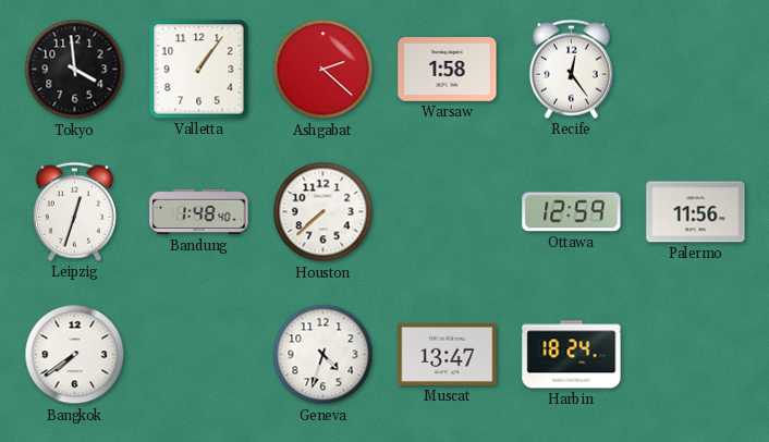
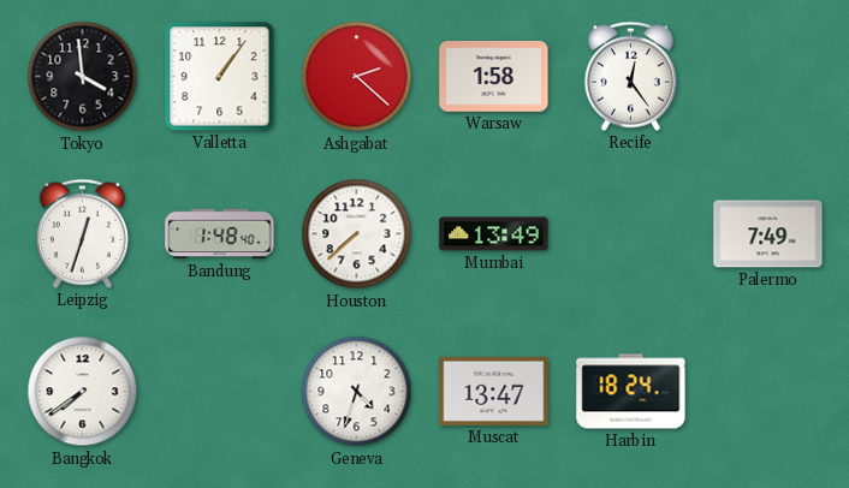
Mumbai: none -> 13:49
Ottawa: 12:59 -> none
Palermo: 11:56 -> 7:49
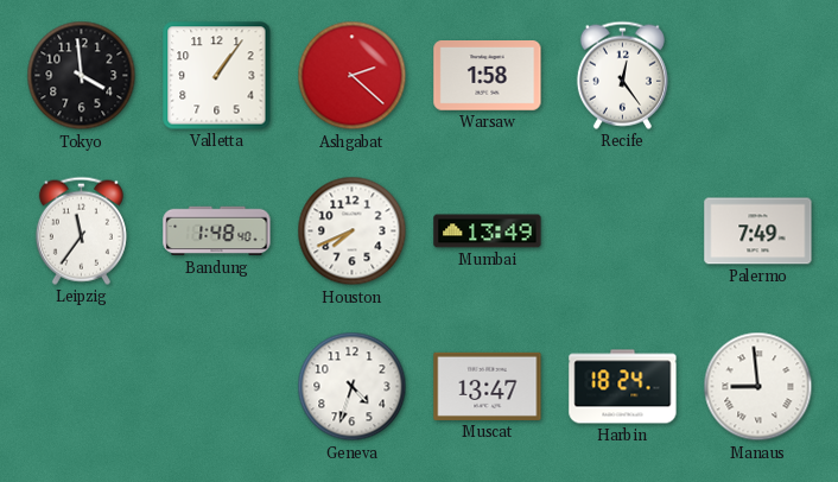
Leipzig: 12:33 -> 11:36
Houston: 7:38 -> 7:41
Bangkok: 7:39 -> none
Manaus: none -> 8:59
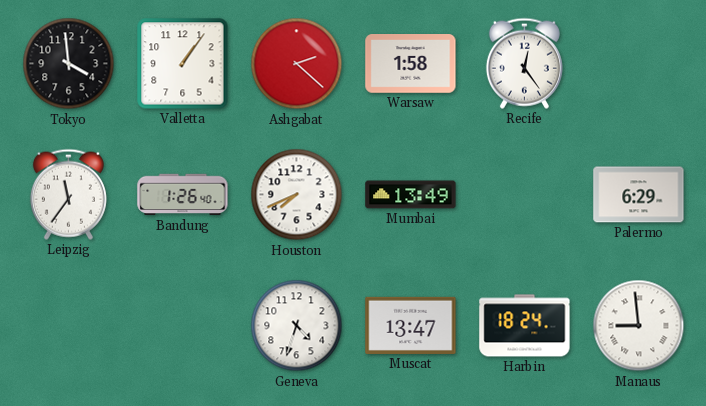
Bandung: 1:48 -> 1:26
Palermo: 7:49 -> 6:29
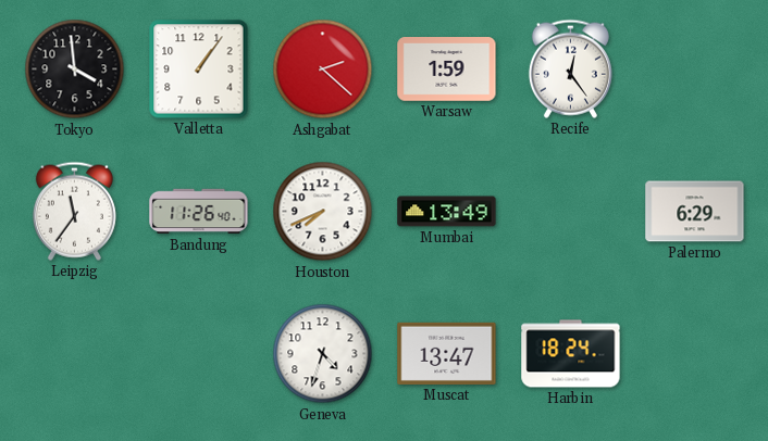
Warsaw: 1:58 -> 1:59
Bandung: 1:26 -> 11:26
Manaus: 8:59 -> none
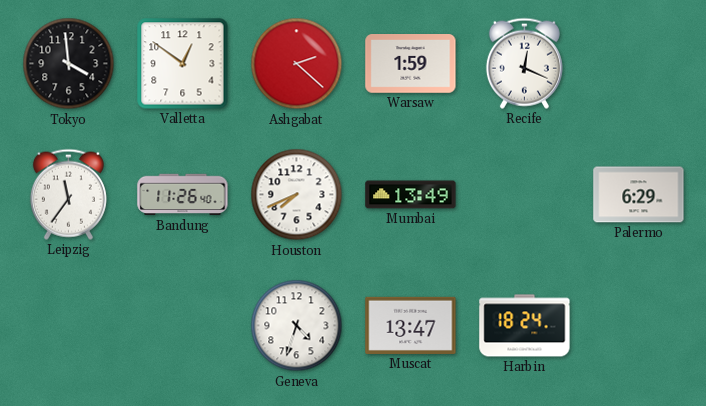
Valletta: 1:06 -> 12:51
Recife: 12:24 -> 12:19
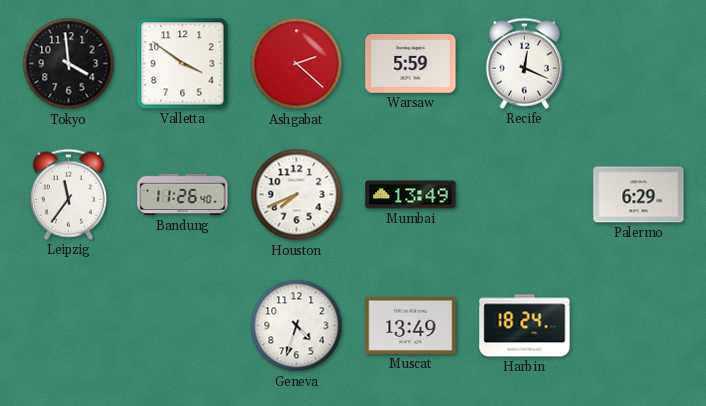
Valletta: 12:51 -> 3:51
Warsaw: 1:59 -> 5:59
Muscat: 13:47 -> 13:49
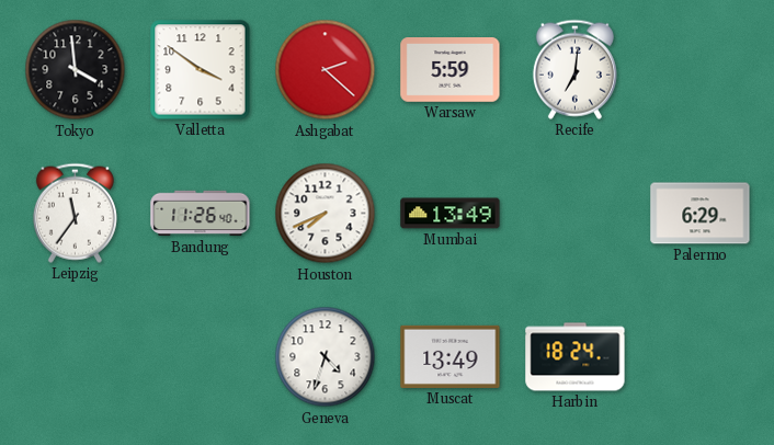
Recife: 12:19 -> 7:01
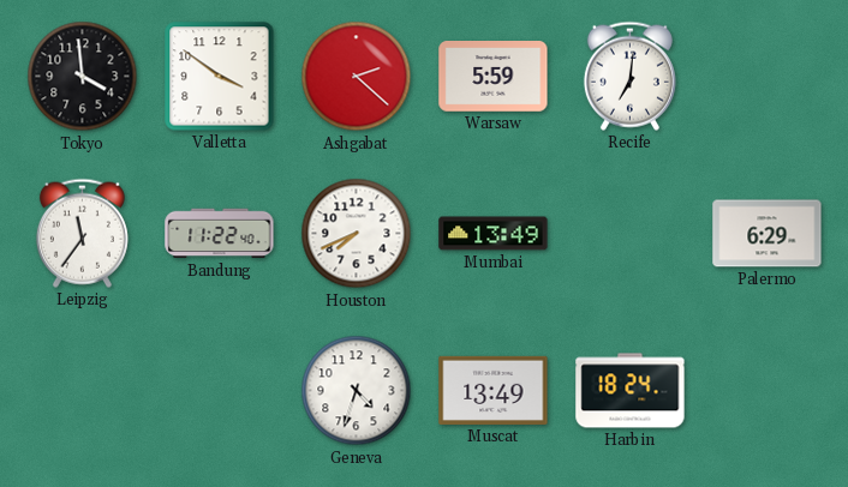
Bandung: 11:26 -> 11:22
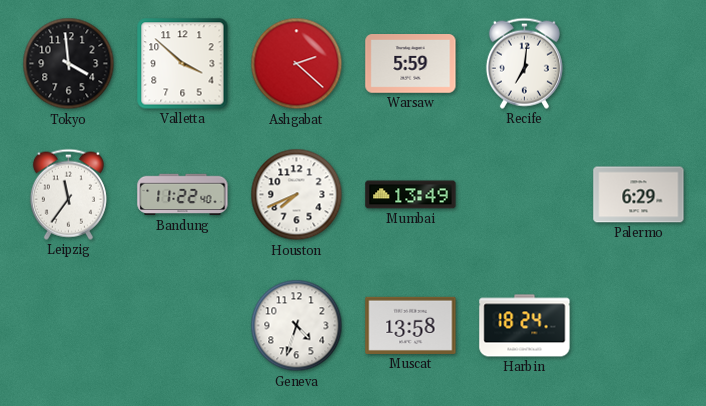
Valletta: 3:51 -> 3:52
Muscat: 13:49 -> 13:58
